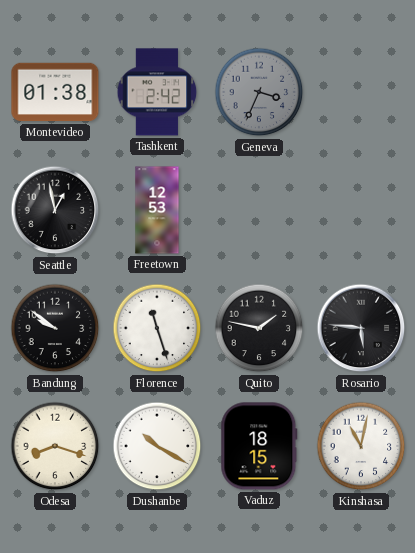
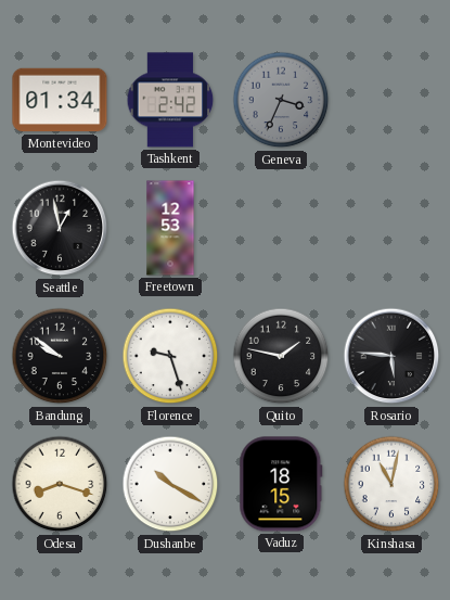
Montevideo: 01:38 -> 01:34
Florence: 11:27 -> 9:27
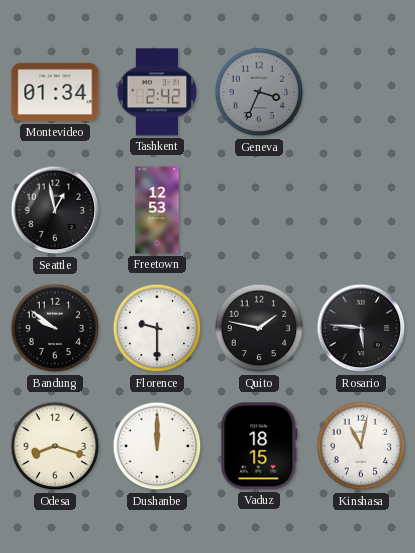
Florence: 9:27 -> 9:30
Dushanbe: 10:20 -> 12:00
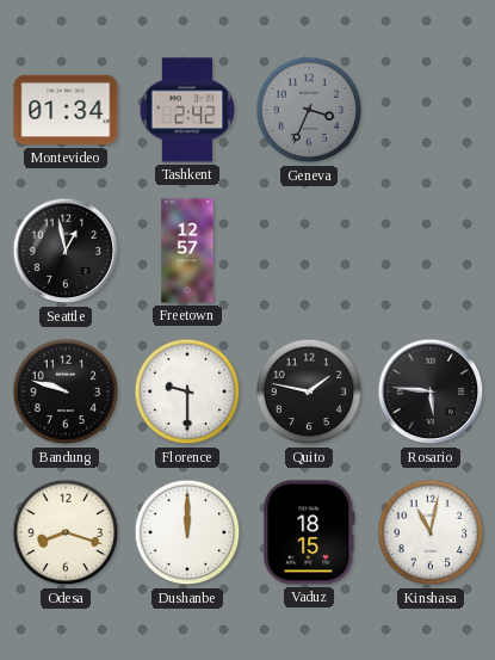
Freetown: 12:53 -> 12:57
Bandung: 9:51 -> 9:48
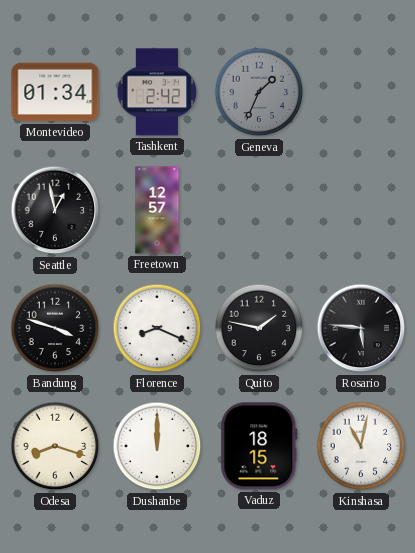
Geneva: 3:34 -> 1:34
Bandung: 9:48 -> 3:48
Florence: 9:30 -> 8:19
